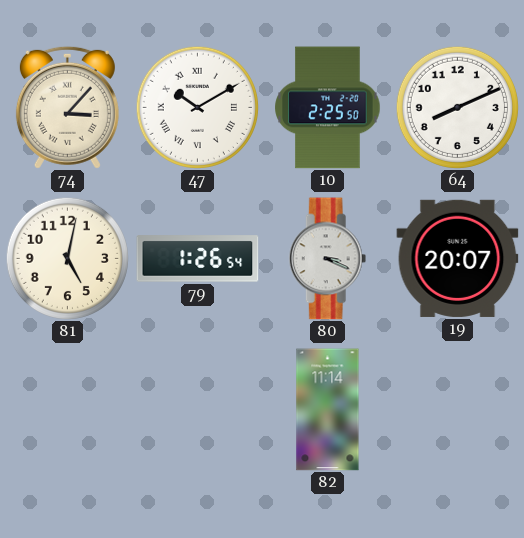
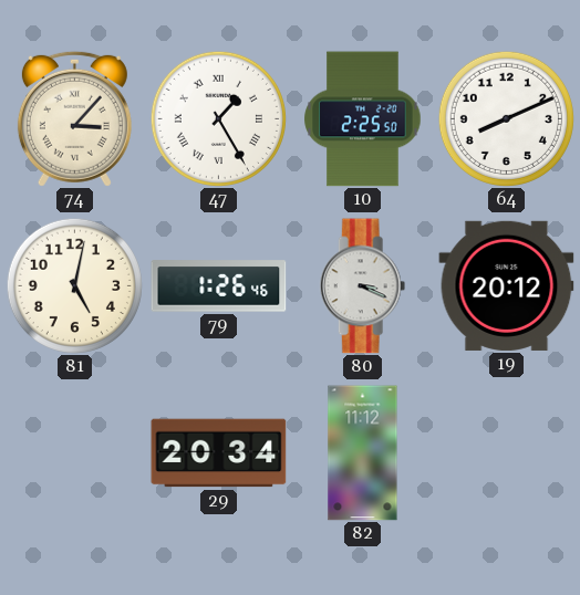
47: 10:10 -> 1:25
79: 1:26:54 -> 1:26:46
19: 20:07 -> 20:12
29: none -> 20:34
82: 11:14 -> 11:12
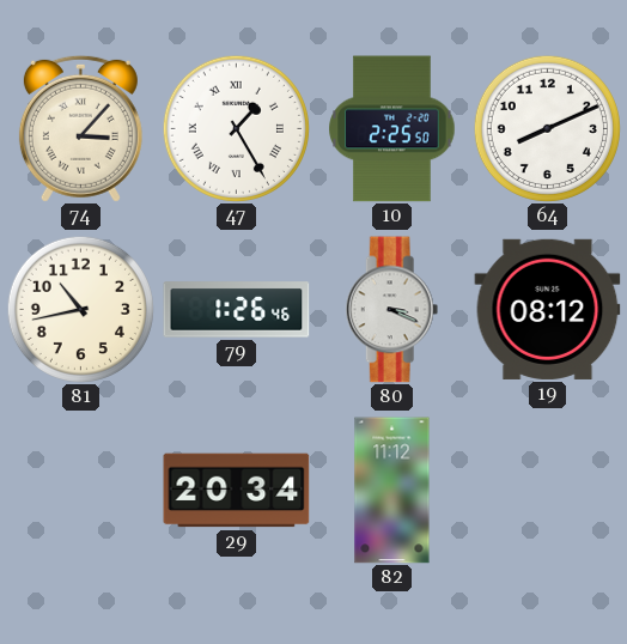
81: 5:02 -> 10:43
19: 20:12 -> 08:12
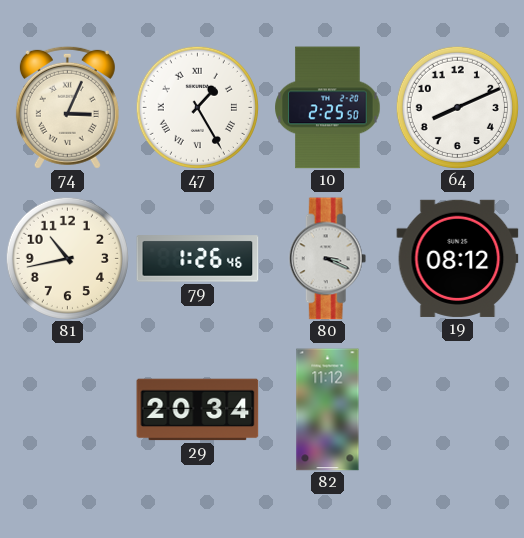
74: 3:07 -> 3:04
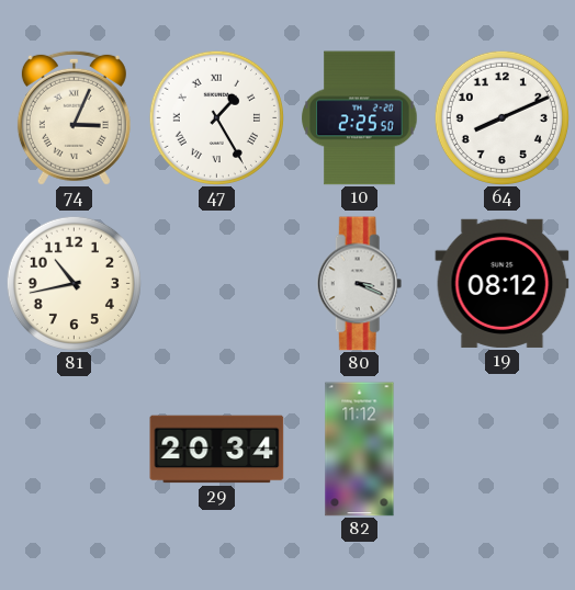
79: 1:26 -> none
